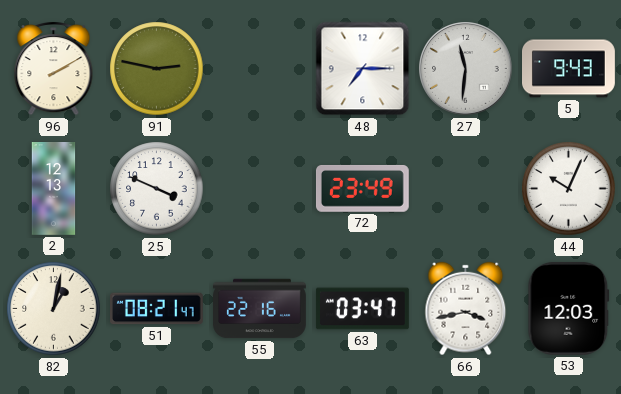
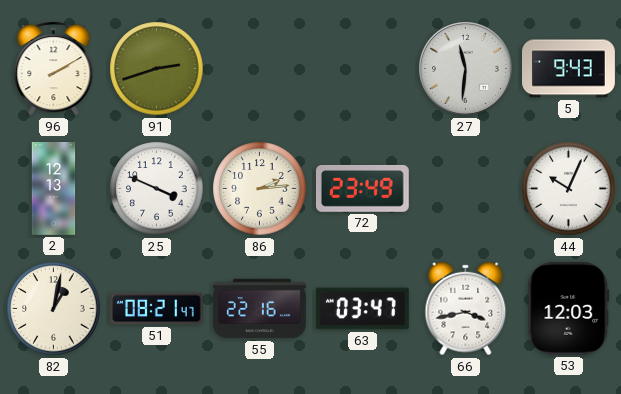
91: 2:47 -> 2:42
48: 7:15 -> none
86: none -> 2:14
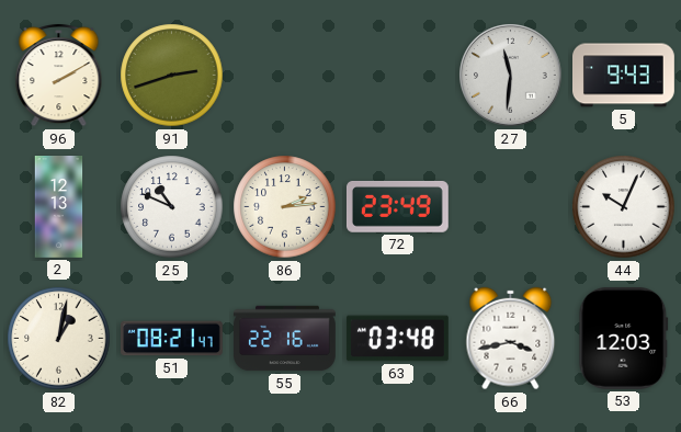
25: 3:49 -> 10:49
63: 03:47 -> 03:48
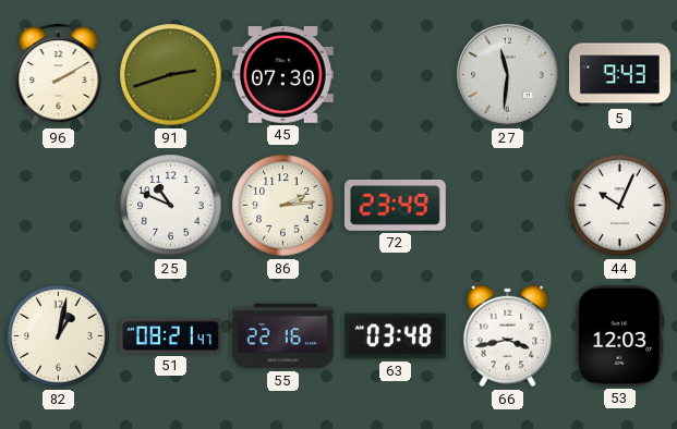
45: none -> 07:30
2: 12:13 -> none
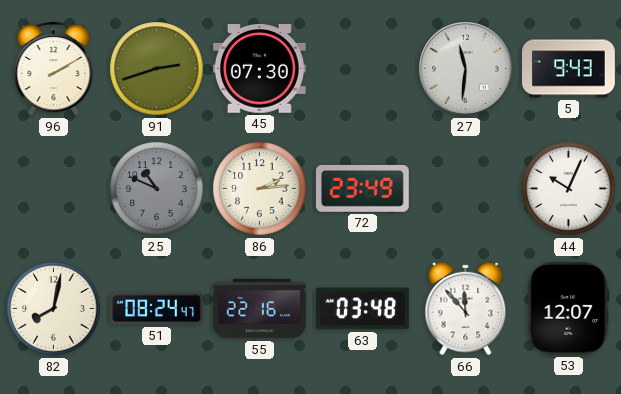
25 dial: white -> grey
82: 1:02 -> 8:02
51: 08:21 -> 08:24
66: 3:43 -> 11:53
53: 12:03 -> 12:07
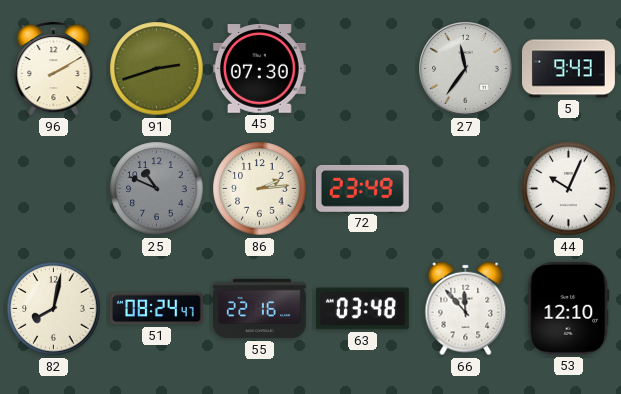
27: 11:31 -> 11:36
53: 12:07 -> 12:10
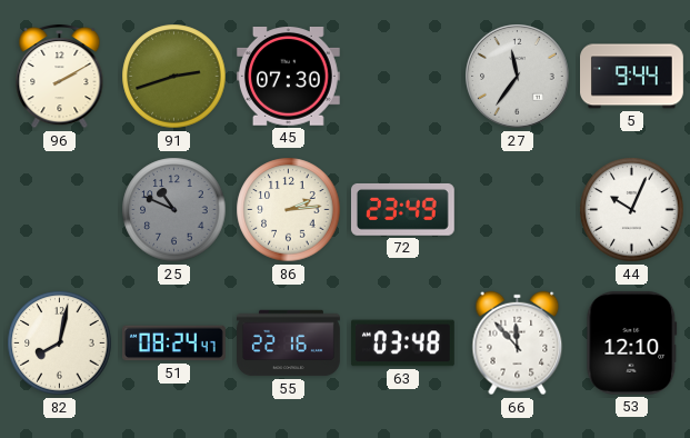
5: 9:43 -> 9:44
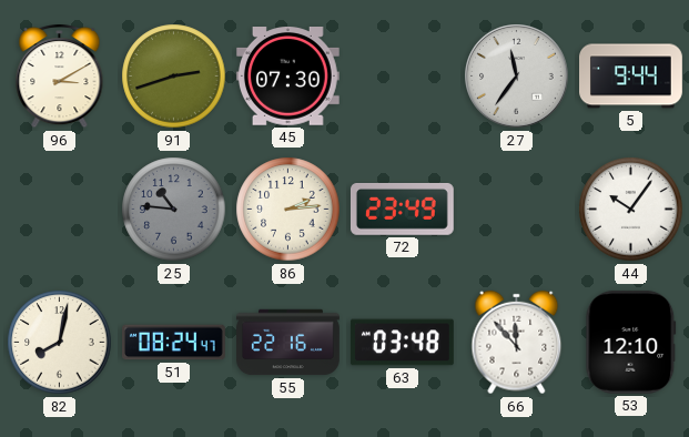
96: 2:10 -> 3:10
25: 10:49 -> 10:46
44: 10:04 -> 10:06
